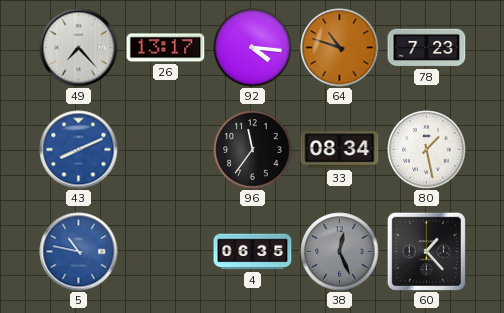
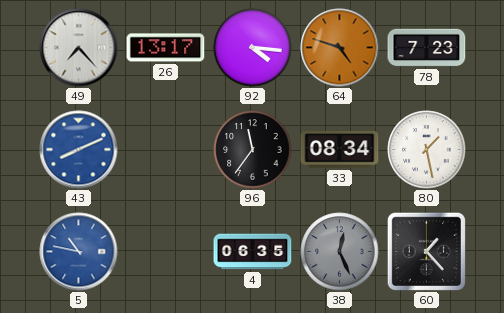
64: 10:48 -> 4:48
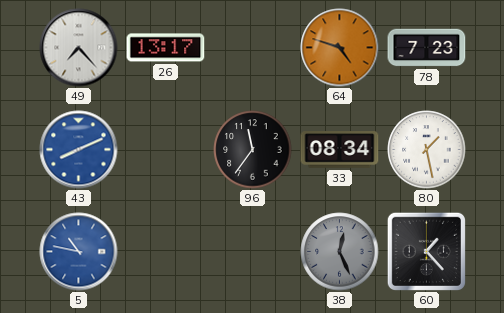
92: 4:16 -> none
4: 06:35 -> none
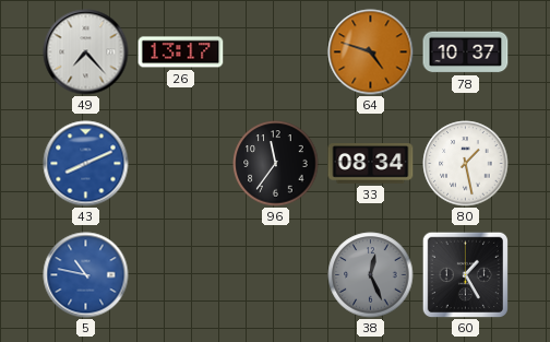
78: 7:23 -> 10:37
60: 1:23 -> 1:25
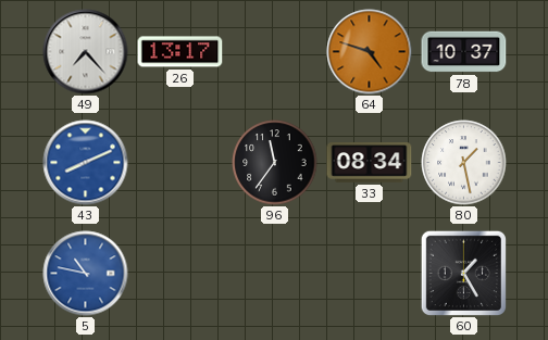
38: 12:26 -> none
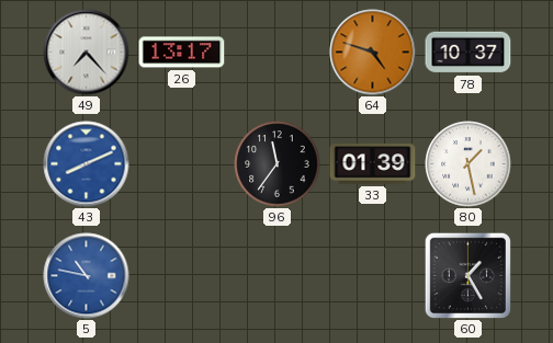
33: 08:34 -> 01:39
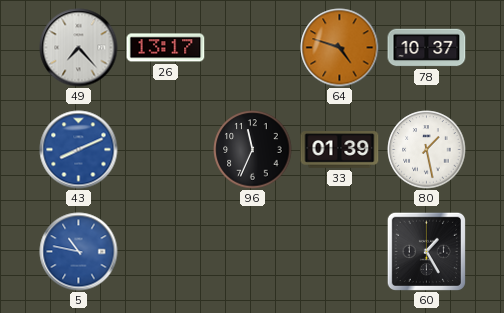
96: 11:36 -> 11:34
